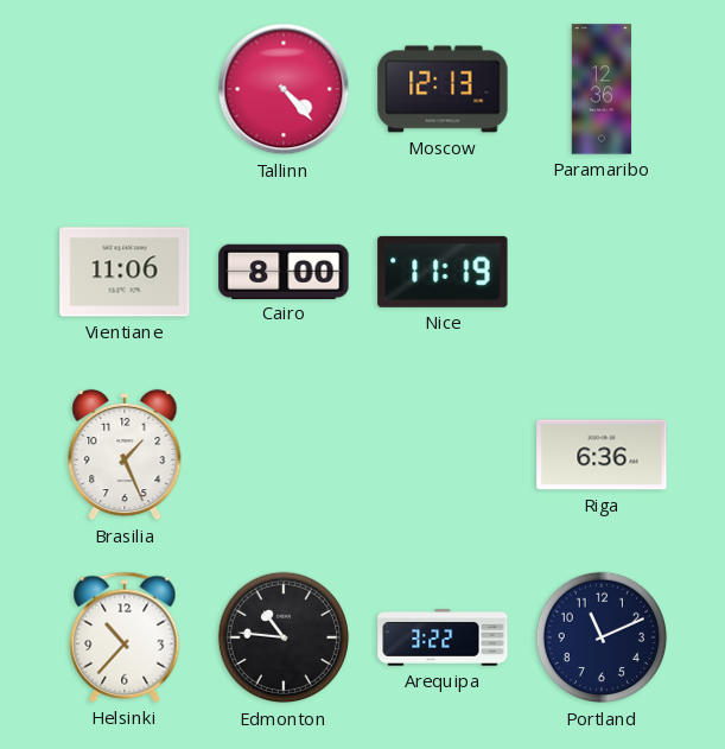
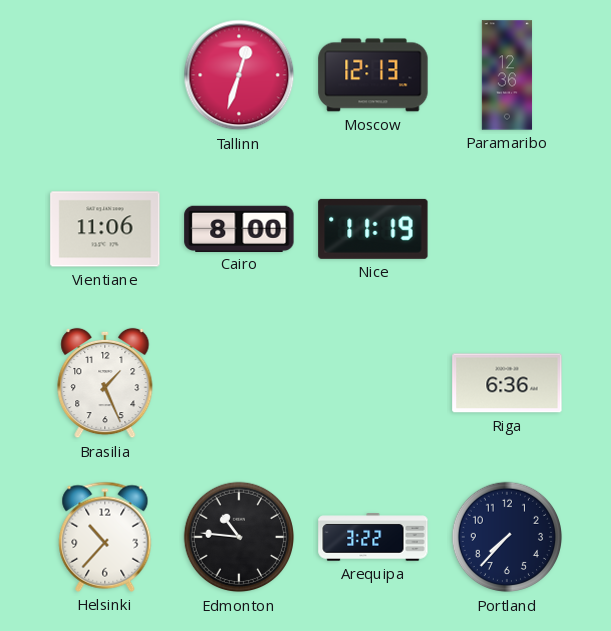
Tallinn: 4:23 -> 12:33
Portland: 11:11 -> 7:37
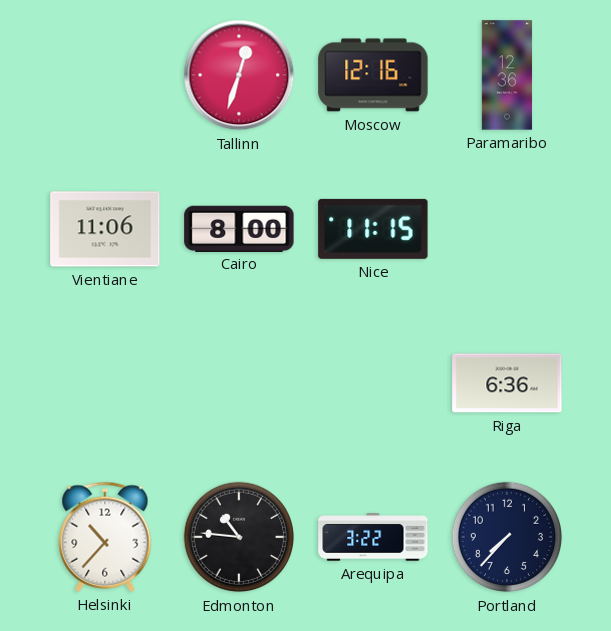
Moscow: 12:13 -> 12:16
Nice: 11:19 -> 11:15
Brasilia: 1:26 -> none
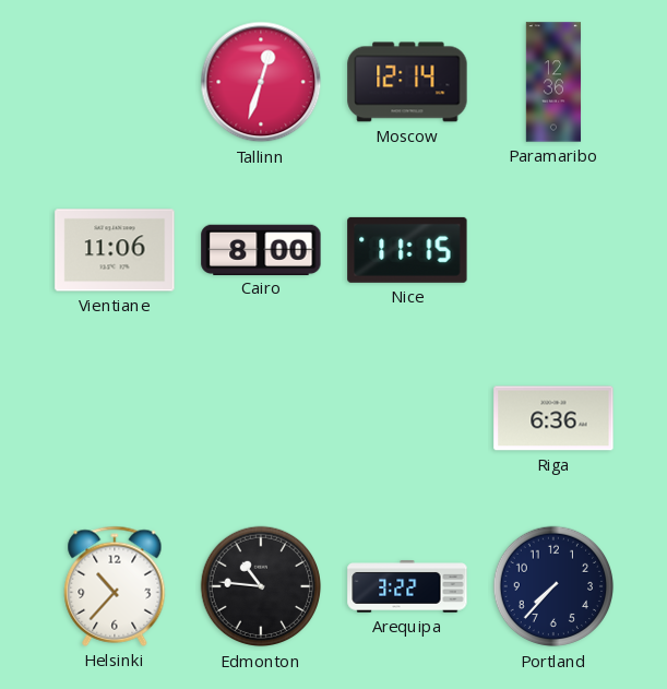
Moscow: 12:16 -> 12:14
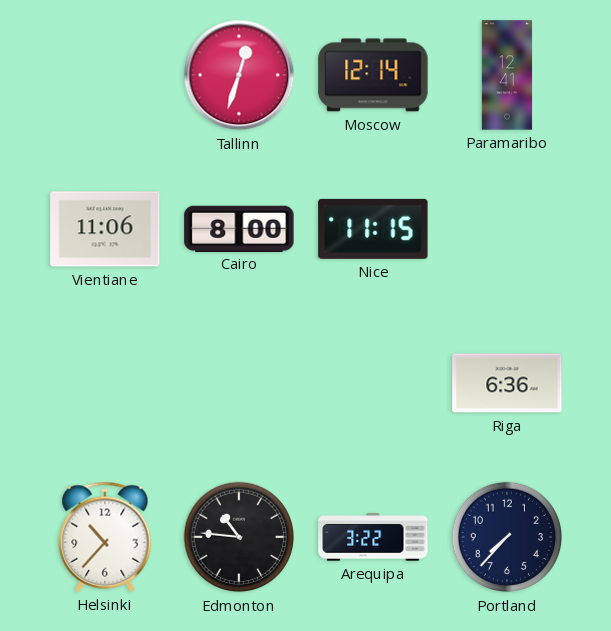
Paramaribo: 12:36 -> 12:41
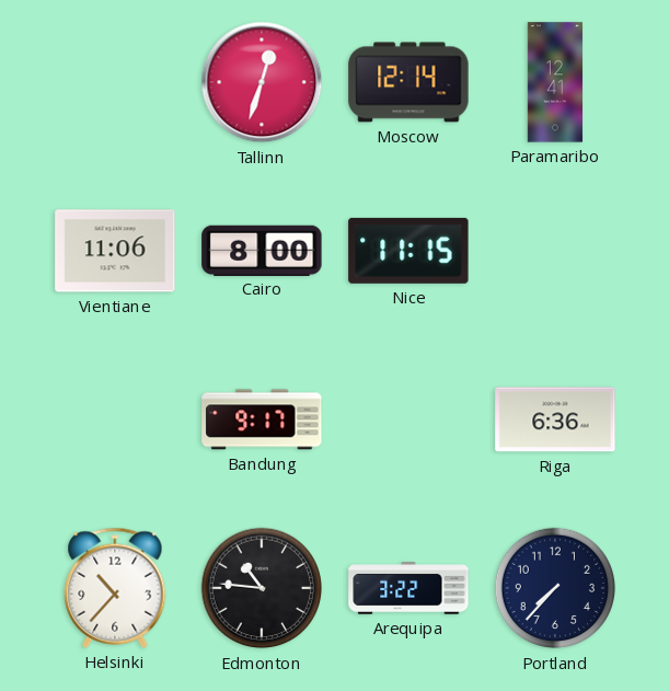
Bandung: none -> 9:17
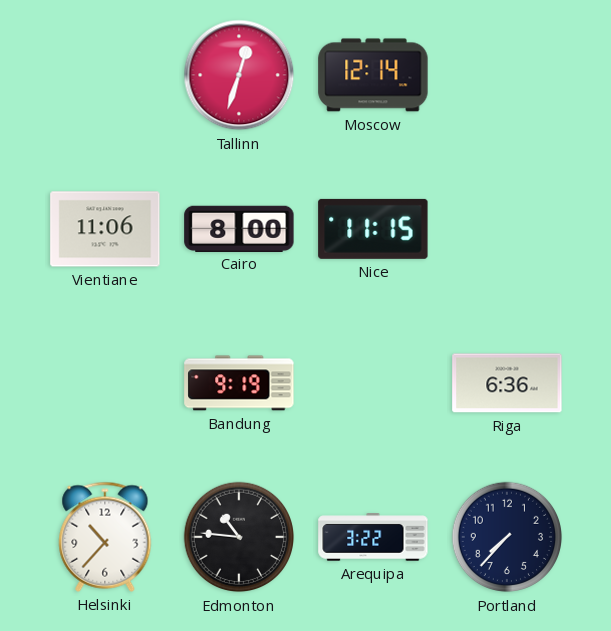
Paramaribo: 12:41 -> none
Bandung: 9:17 -> 9:19
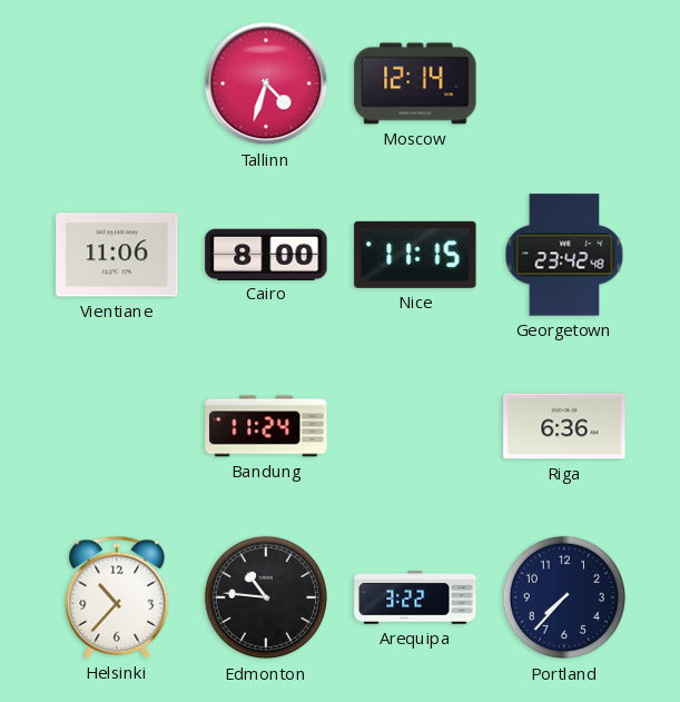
Tallinn: 12:33 -> 4:33
Georgetown: none -> 23:42
Bandung: 9:19 -> 11:24
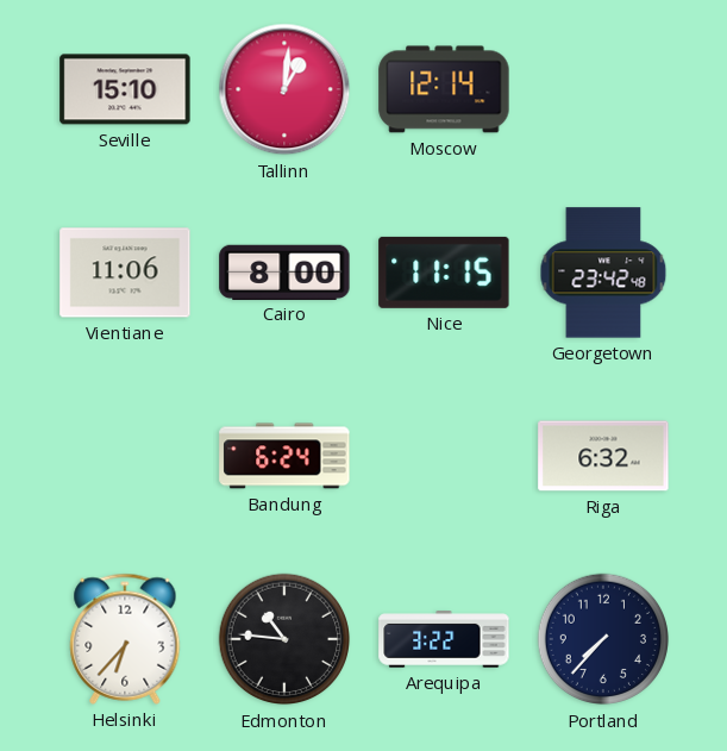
Seville: none -> 15:10
Tallinn: 4:33 -> 1:01
Bandung: 11:24 -> 6:24
Riga: 6:36 -> 6:32
Helsinki: 10:37 -> 6:37
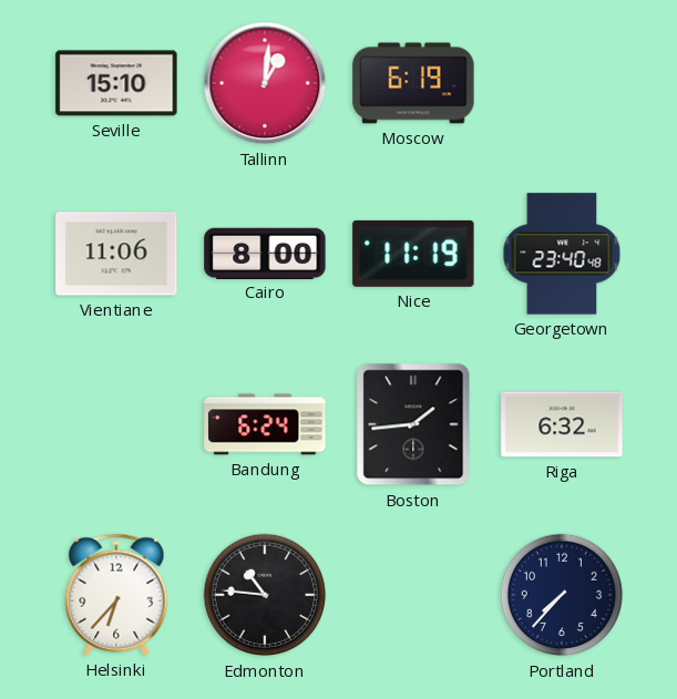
Moscow: 12:14 -> 6:19
Nice: 11:15 -> 11:19
Georgetown: 23:42 -> 23:40
Boston: none -> 1:44
Arequipa: 3:22 -> none
